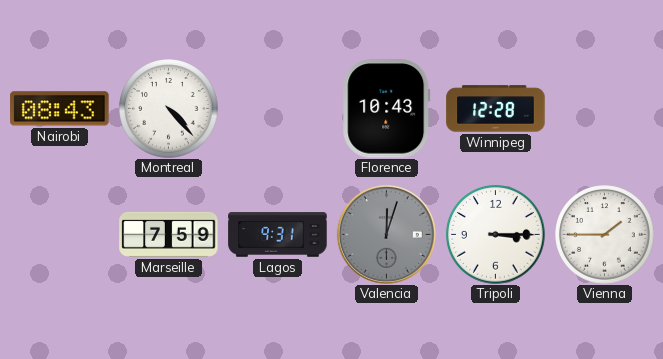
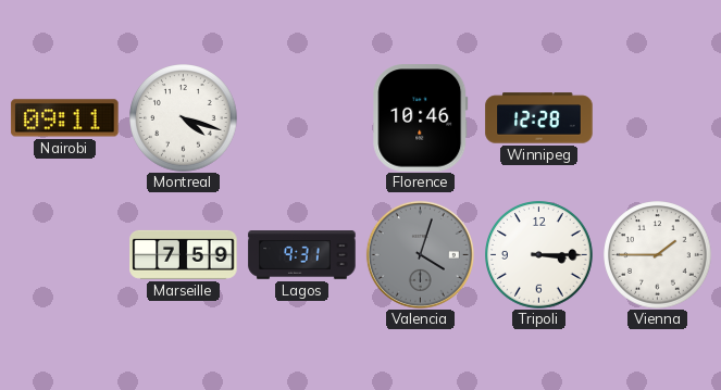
Nairobi: 08:43 -> 09:11
Montreal: 4:23 -> 4:18
Florence: 10:43 -> 10:46
Valencia: 12:03 -> 4:03
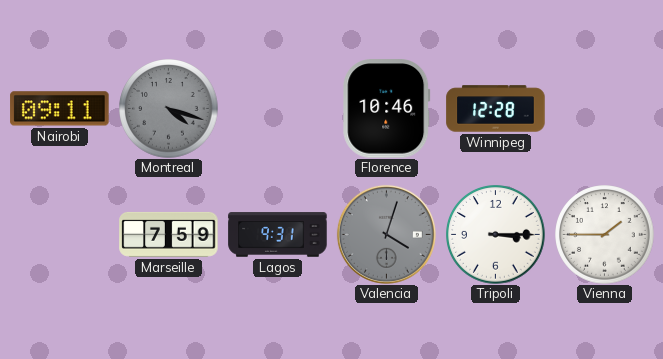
Montreal dial: white -> grey
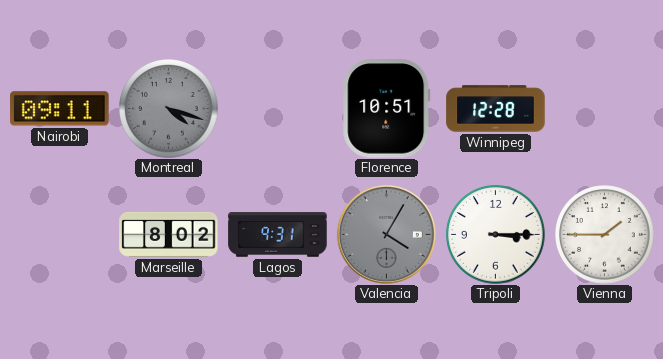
Florence: 10:46 -> 10:51
Marseille: 7:59 -> 8:02
Valencia: 4:03 -> 4:05
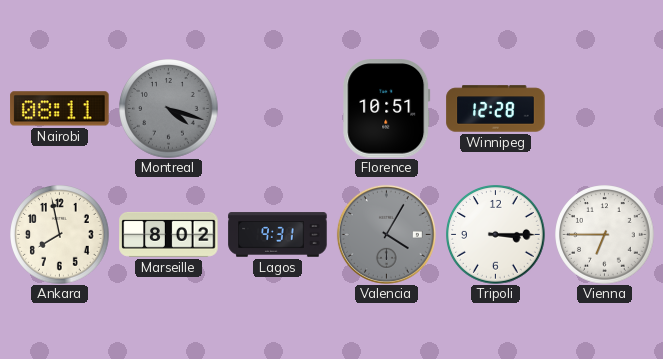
Nairobi: 09:11 -> 08:11
Ankara: none -> 7:58
Vienna: 1:45 -> 6:45
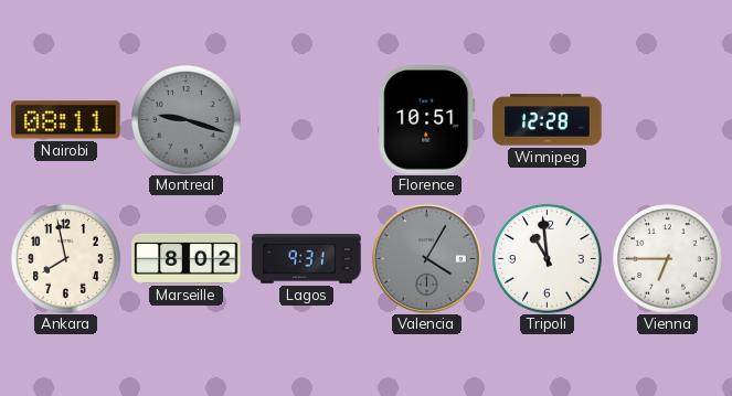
Montreal: 4:18 -> 9:18
Tripoli: 3:15 -> 10:59
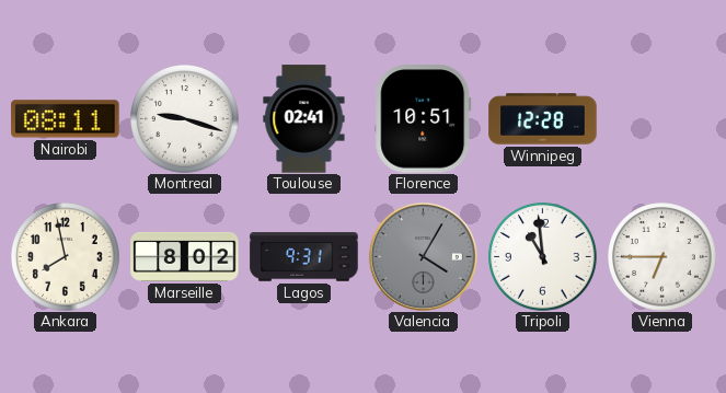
Montreal dial: grey -> white
Toulouse: none -> 02:41
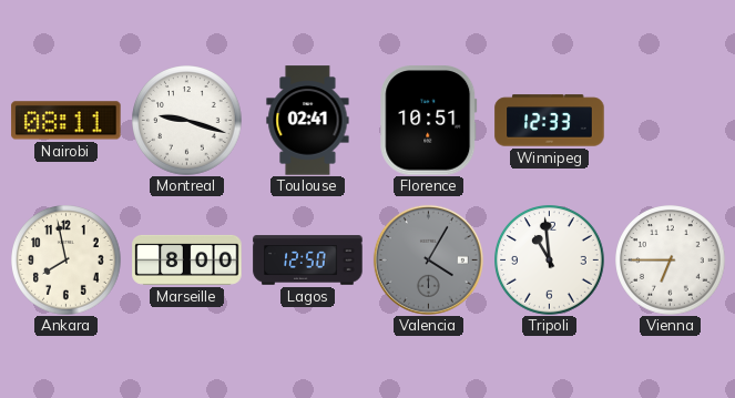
Winnipeg: 12:28 -> 12:33
Marseille: 8:02 -> 8:00
Lagos: 9:31 -> 12:50
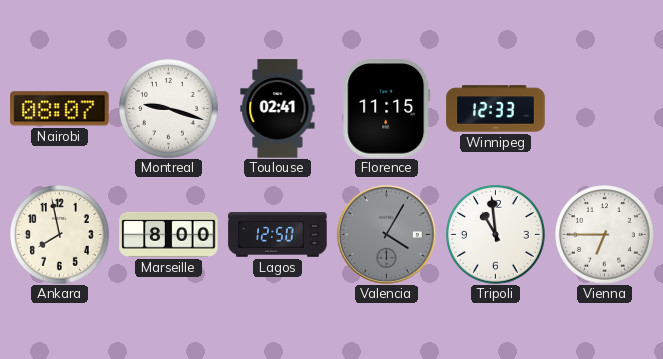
Nairobi: 08:11 -> 08:07
Florence: 10:51 -> 11:15
